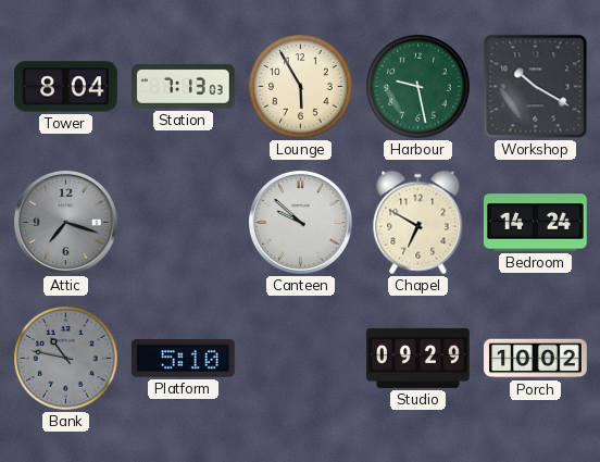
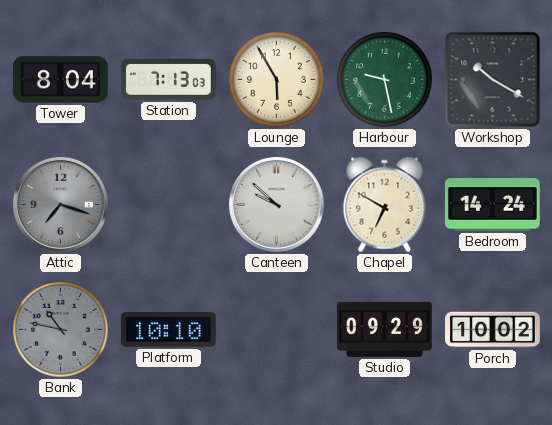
Platform: 5:10 -> 10:10
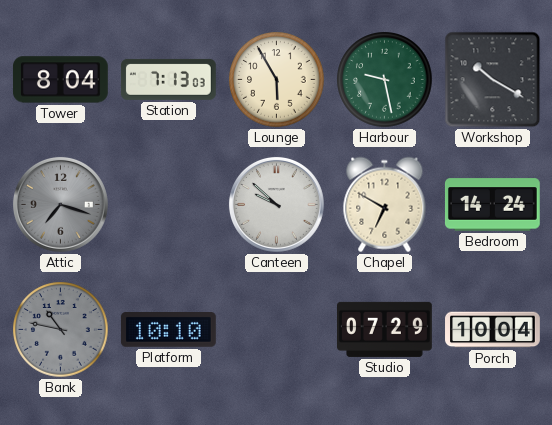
Studio: 09:29 -> 07:29
Porch: 10:02 -> 10:04
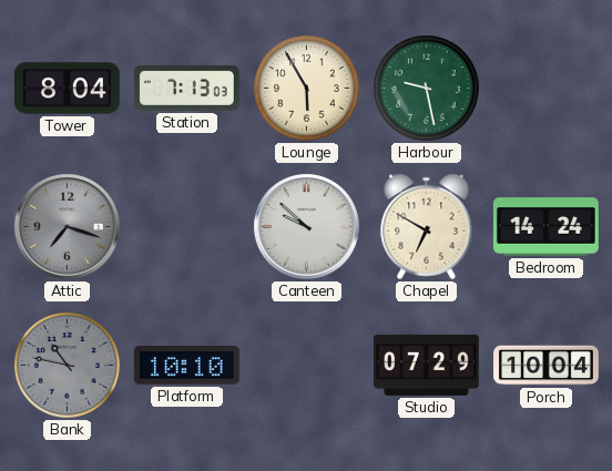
Workshop: 10:20 -> none
